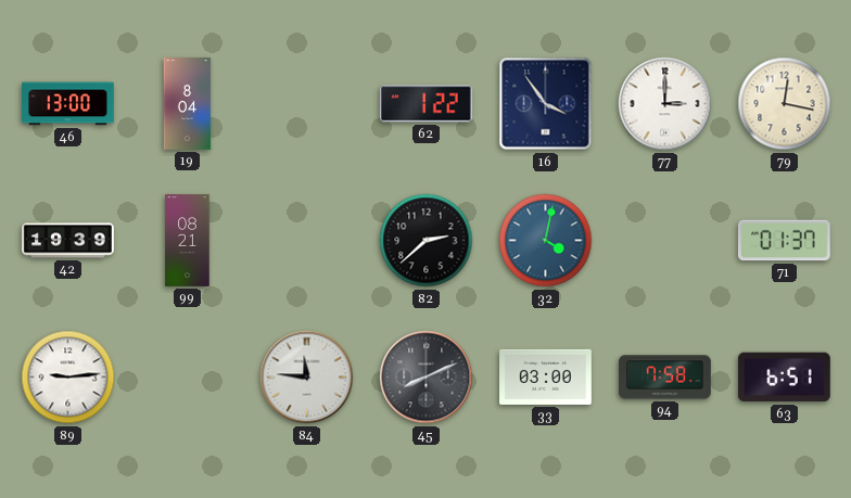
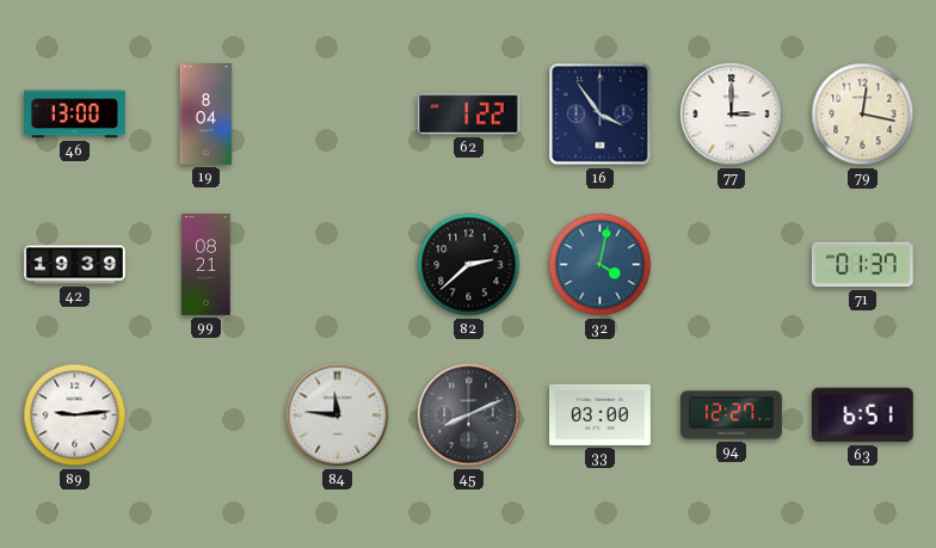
94: 7:58 -> 12:27
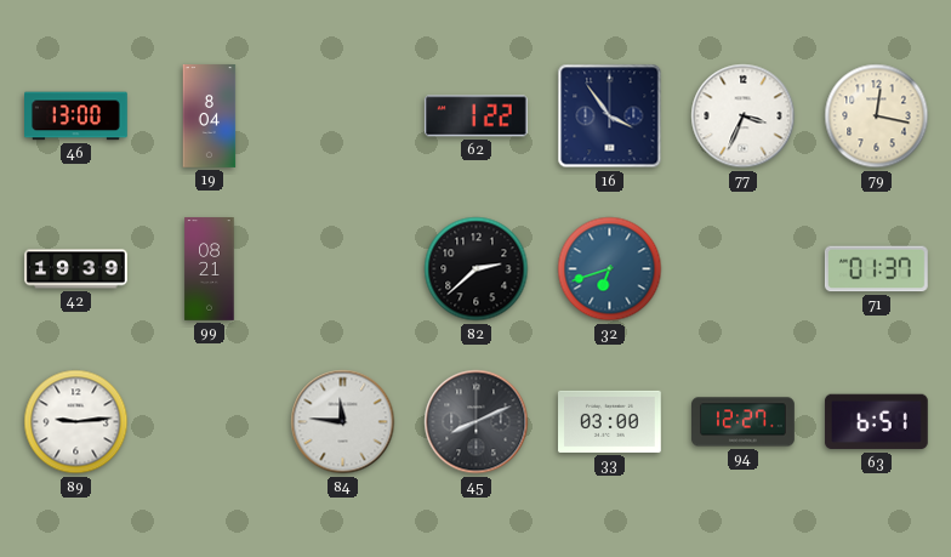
77: 3:00 -> 3:34
32: 4:02 -> 6:42
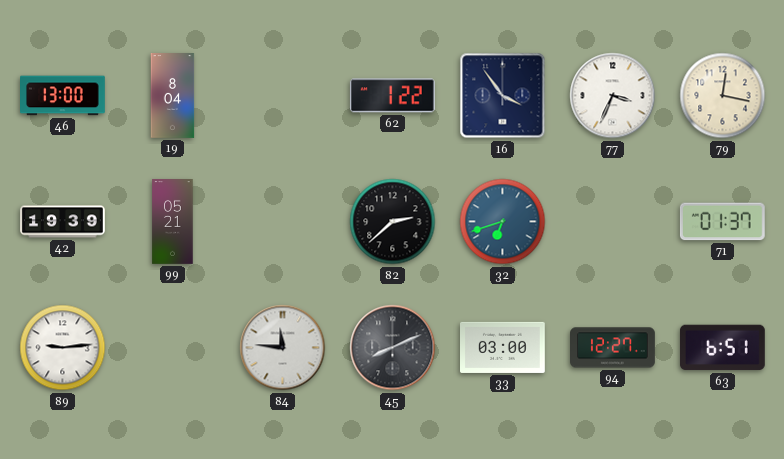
99: 08:21 -> 05:21
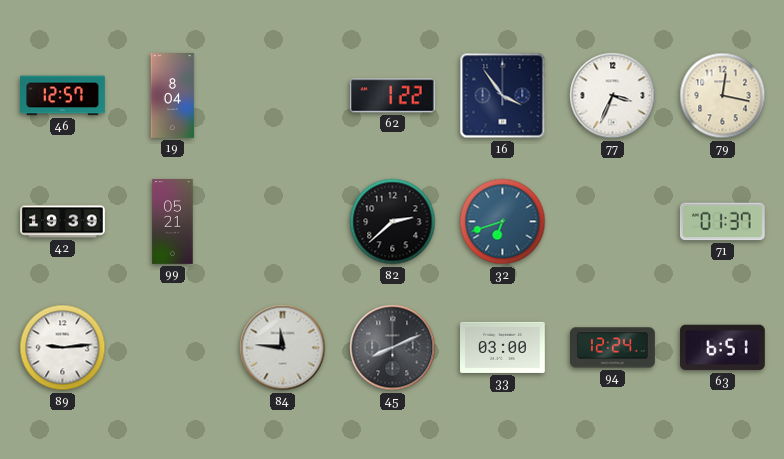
46: 13:00 -> 12:57
94: 12:27 -> 12:24
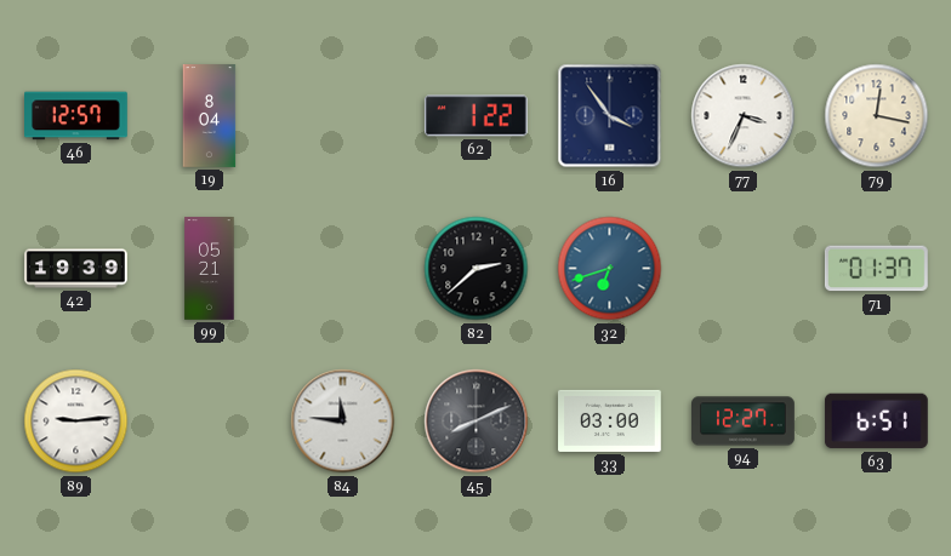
94: 12:24 -> 12:27
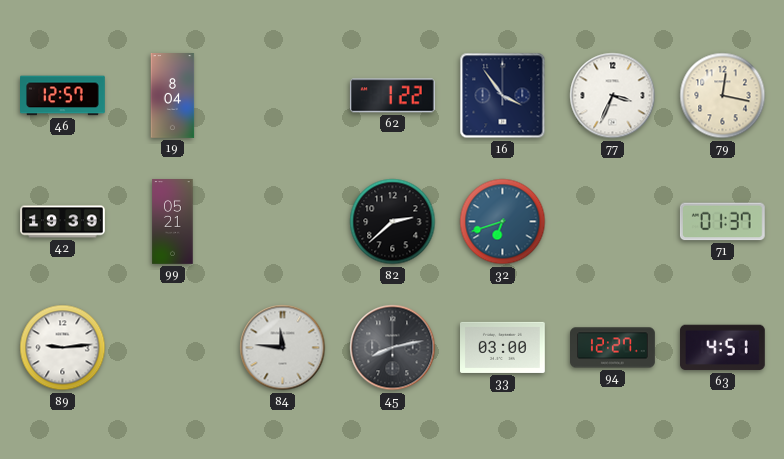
45: 8:11 -> 8:13
63: 6:51 -> 4:51
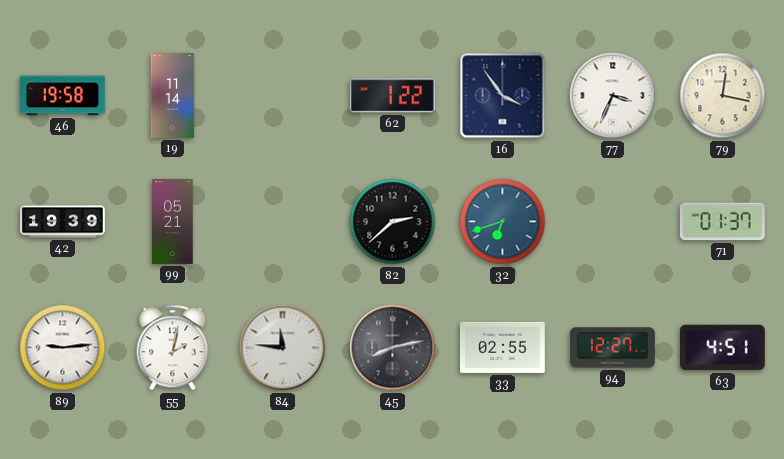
46: 12:57 -> 19:58
19: 8:04 -> 11:14
55: none -> 2:02
33: 03:00 -> 02:55
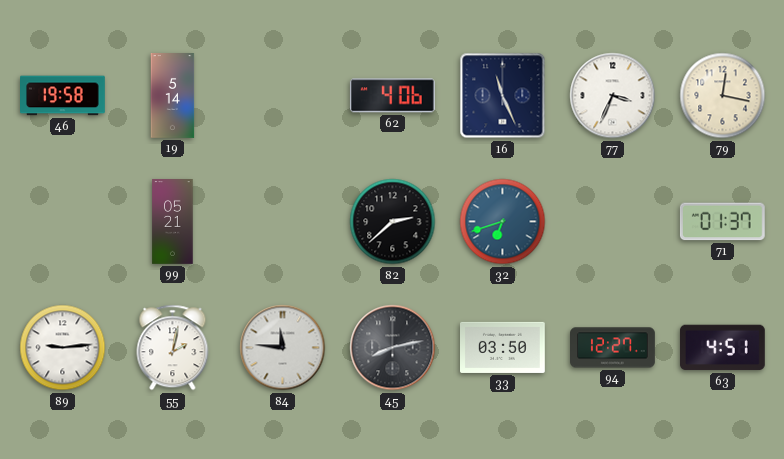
19: 11:14 -> 5:14
62: 1:22 -> 4:06
16: 3:54 -> 11:26
42: 19:39 -> none
33: 02:55 -> 03:50
